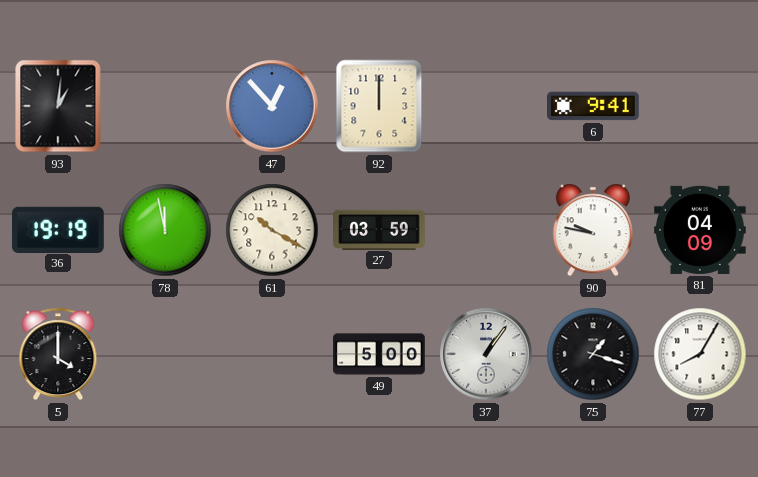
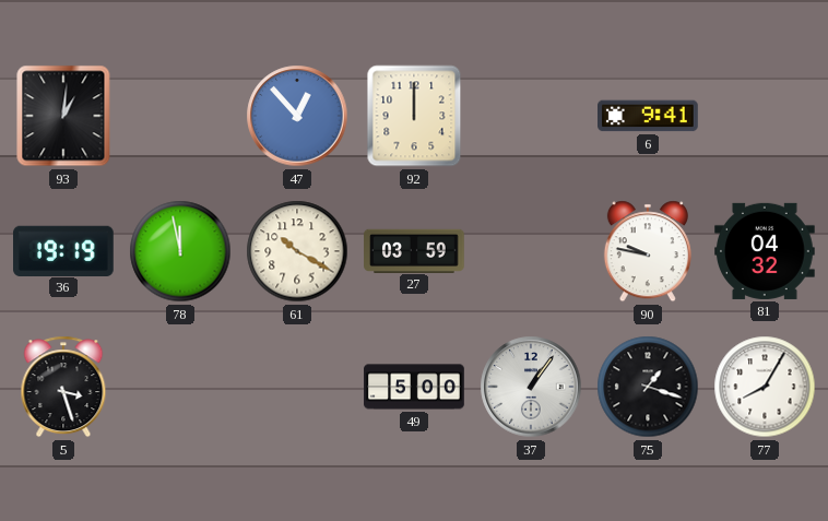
81: 04:09 -> 04:32
5: 4:00 -> 3:27
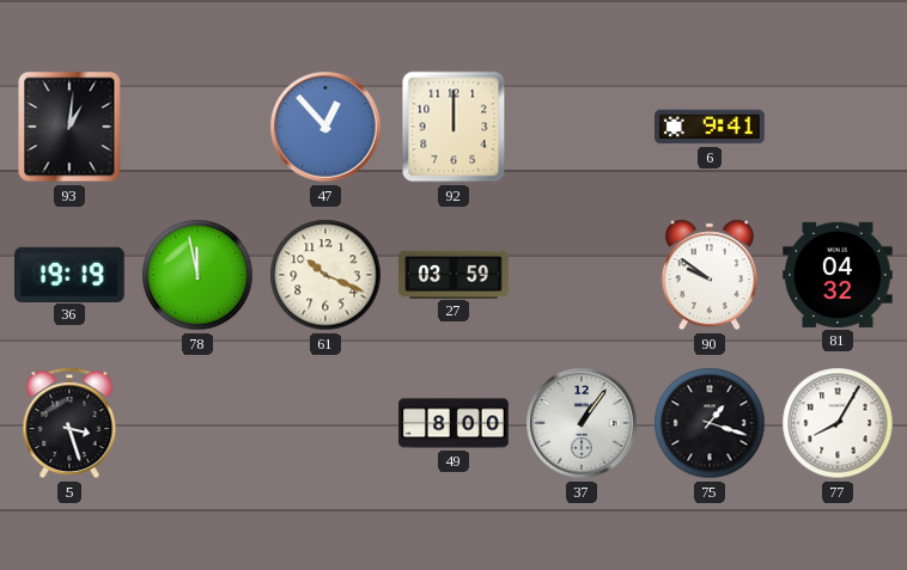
61: 10:20 -> 10:19
90: 9:47 -> 9:51
49: 5:00 -> 8:00
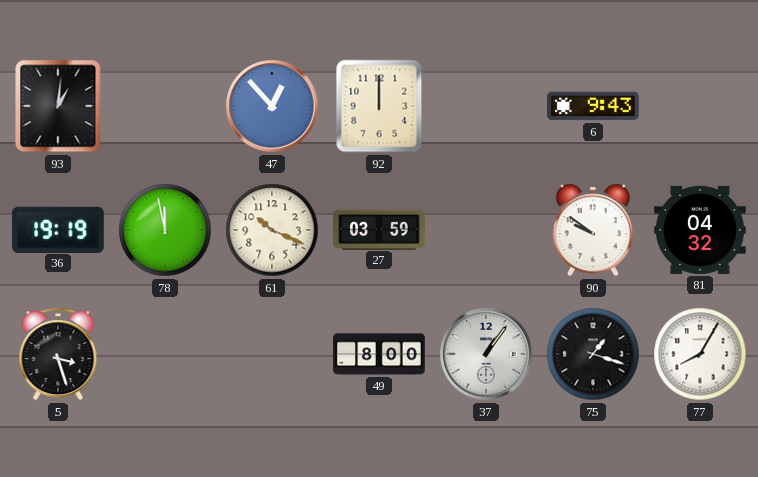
6: 9:41 -> 9:43
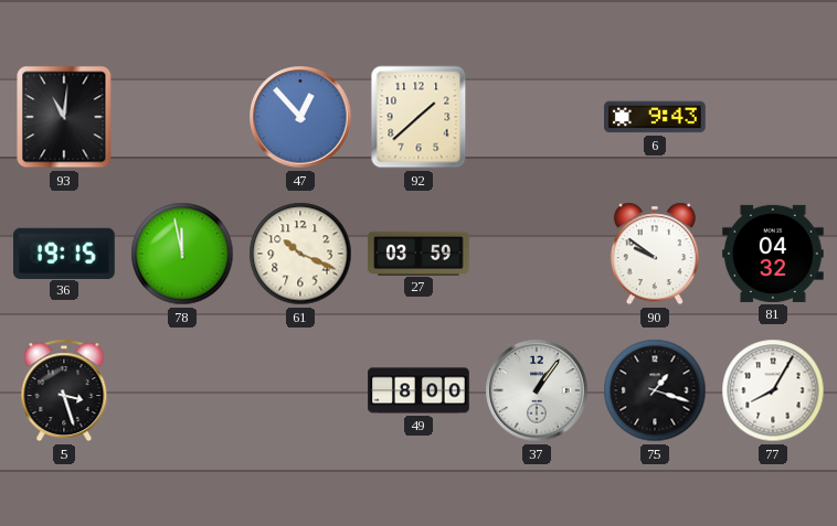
93: 1:01 -> 11:01
92: 12:00 -> 1:38
36: 19:19 -> 19:15
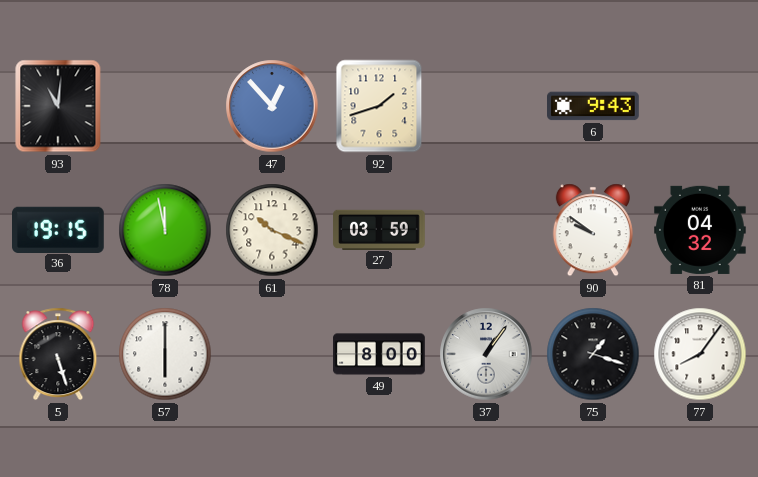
92: 1:38 -> 1:42
5: 3:27 -> 5:27
57: none -> 6:00
77: 8:05 -> 8:06
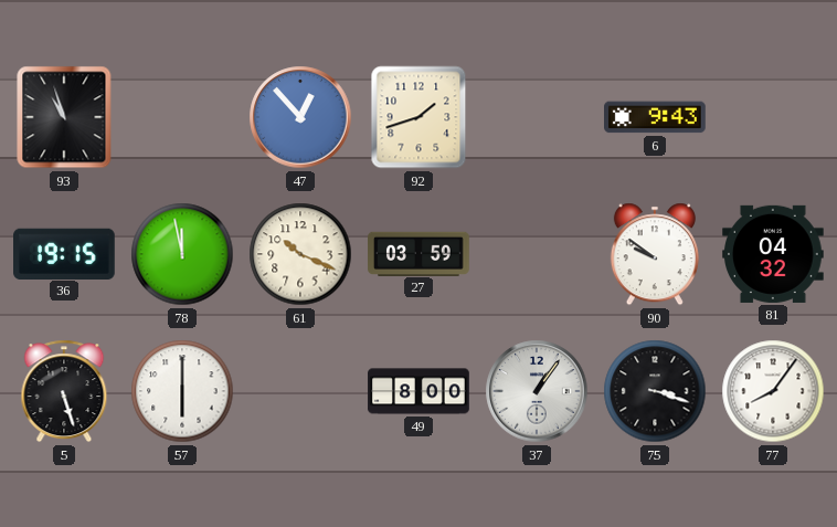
93: 11:01 -> 10:57
75: 1:18 -> 3:18
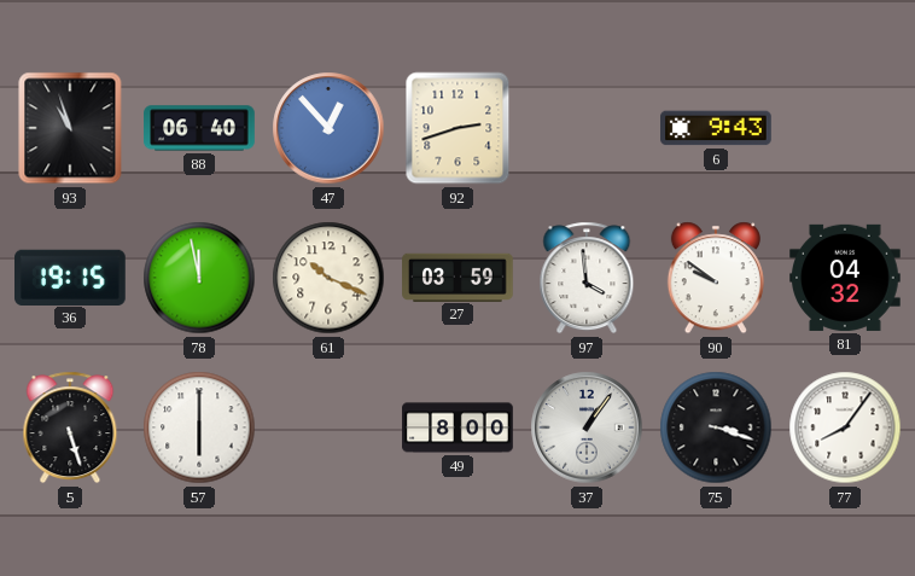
88: none -> 06:40
92: 1:42 -> 2:42
97: none -> 3:59
